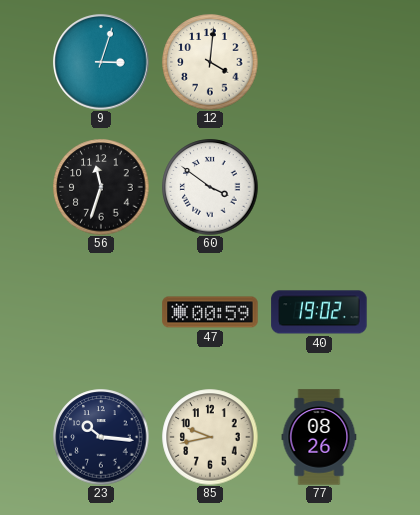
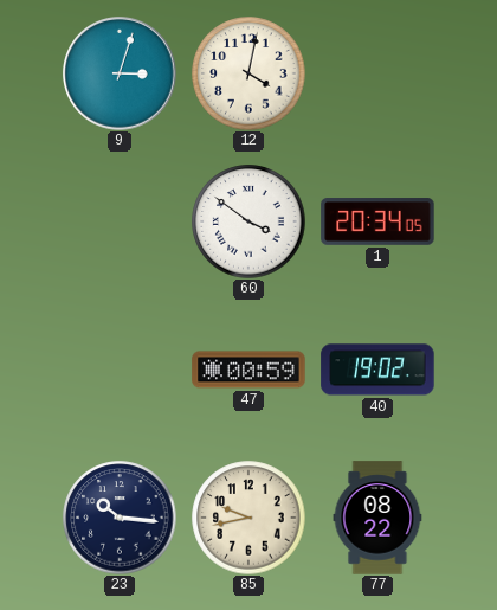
12: 4:01 -> 4:02
56: 11:33 -> none
1: none -> 20:34
77: 08:26 -> 08:22
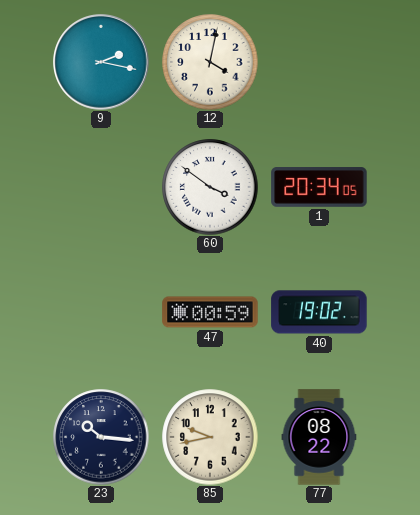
9: 3:03 -> 2:17
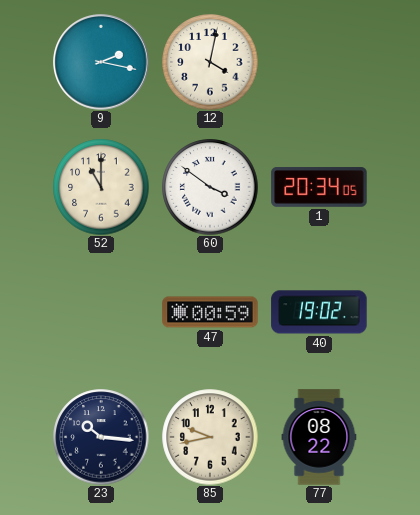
52: none -> 11:00
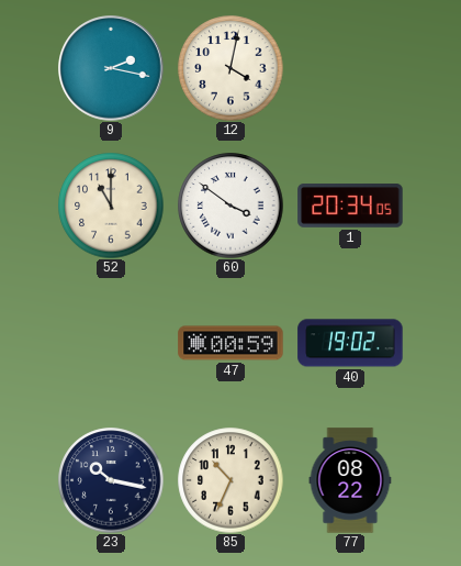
23: 10:16 -> 10:17
85: 9:43 -> 10:34
